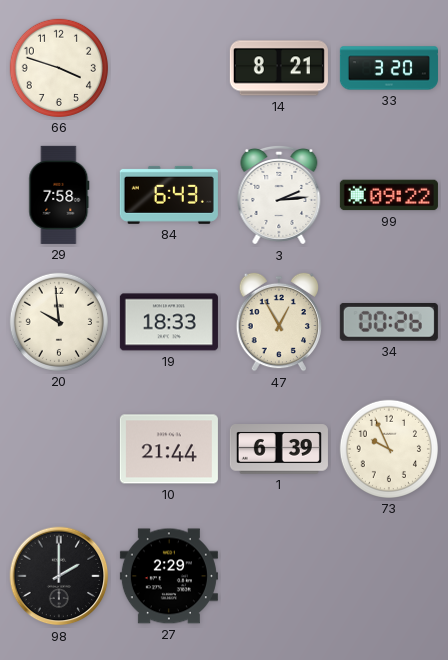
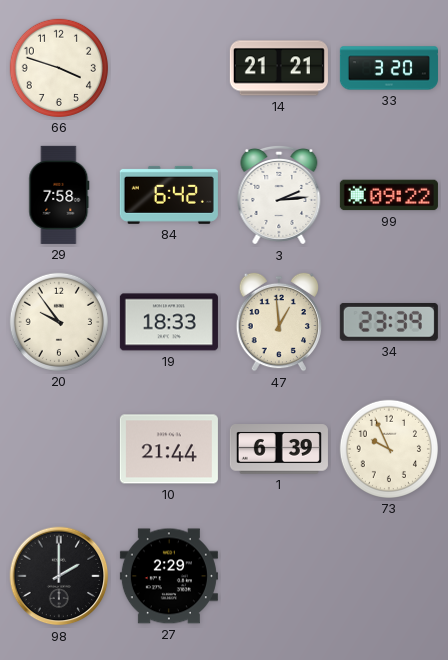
14: 8:21 -> 21:21
84: 6:43 -> 6:42
20: 9:59 -> 9:54
47: 12:55 -> 12:59
34: 00:26 -> 23:39
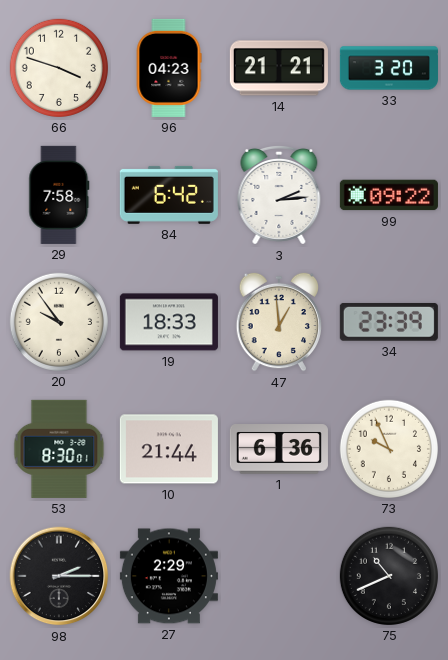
96: none -> 04:23
53: none -> 8:30
1: 6:39 -> 6:36
98: 2:00 -> 2:15
75: none -> 10:41
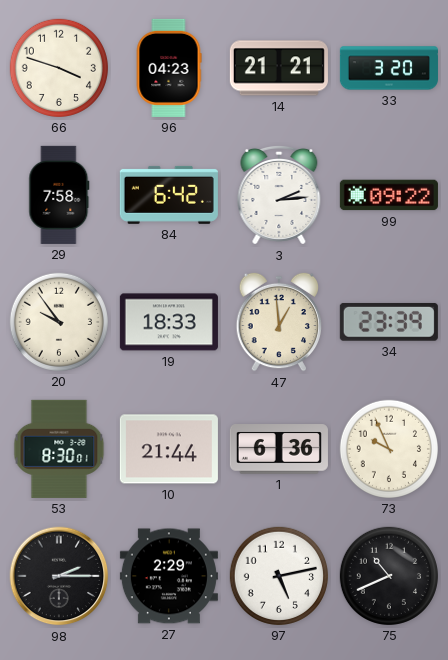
97: none -> 5:13
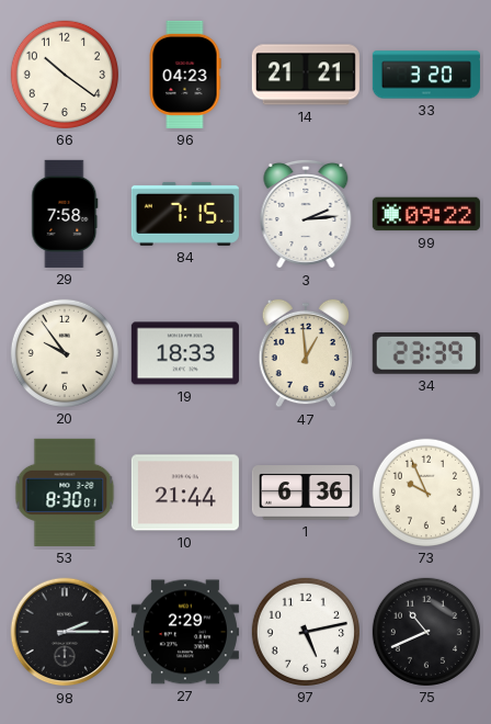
66: 3:48 -> 10:21
84: 6:42 -> 7:15
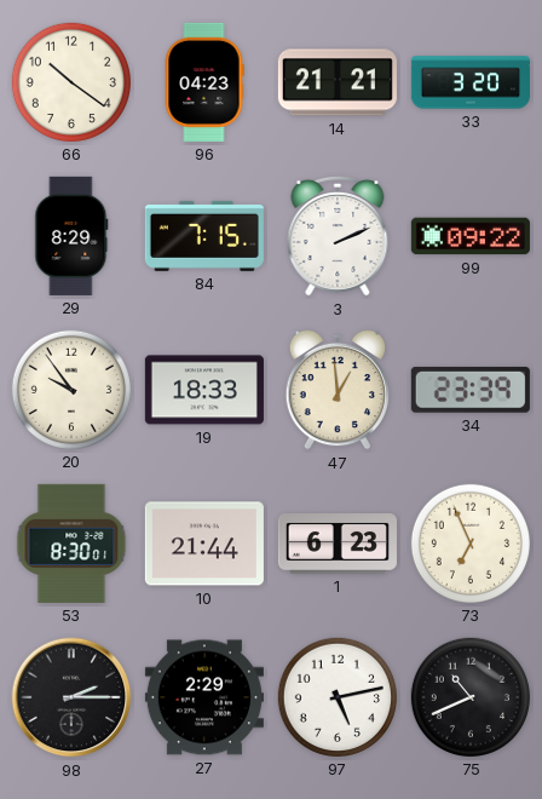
29: 7:58 -> 8:29
3: 2:14 -> 2:11
1: 6:36 -> 6:23
73: 9:56 -> 6:56
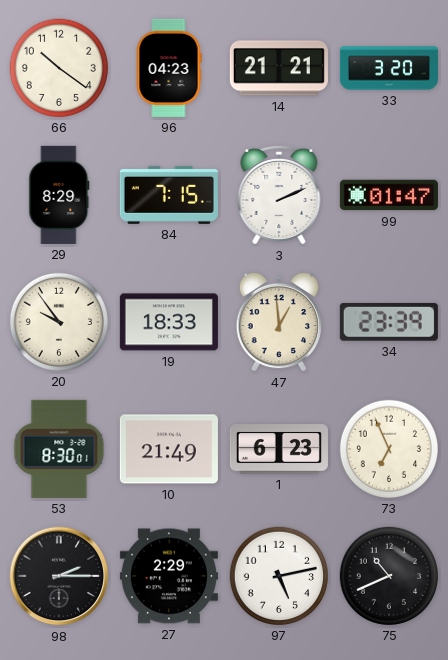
99: 09:22 -> 01:47
10: 21:44 -> 21:49
